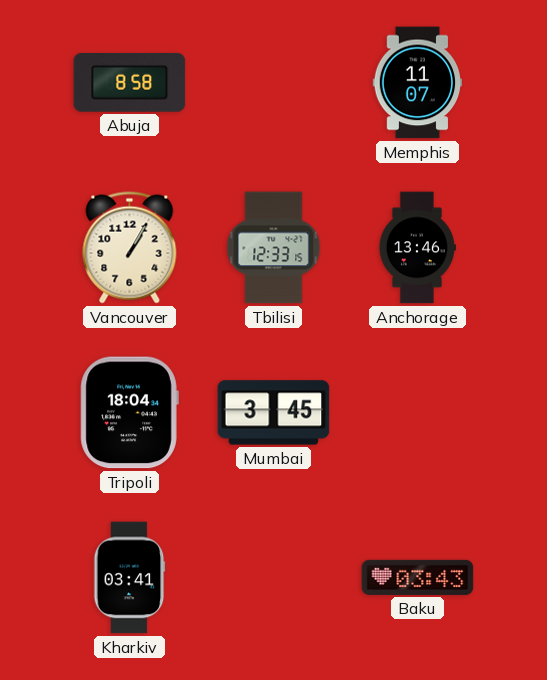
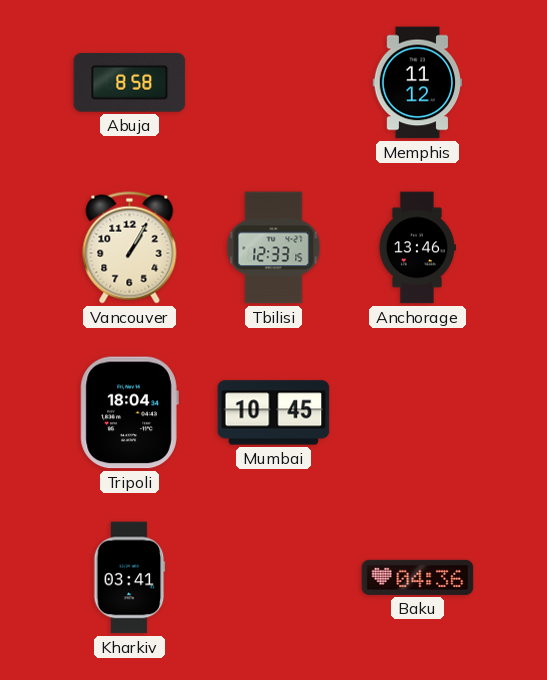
Memphis: 11:07 -> 11:12
Mumbai: 3:45 -> 10:45
Baku: 03:43 -> 04:36
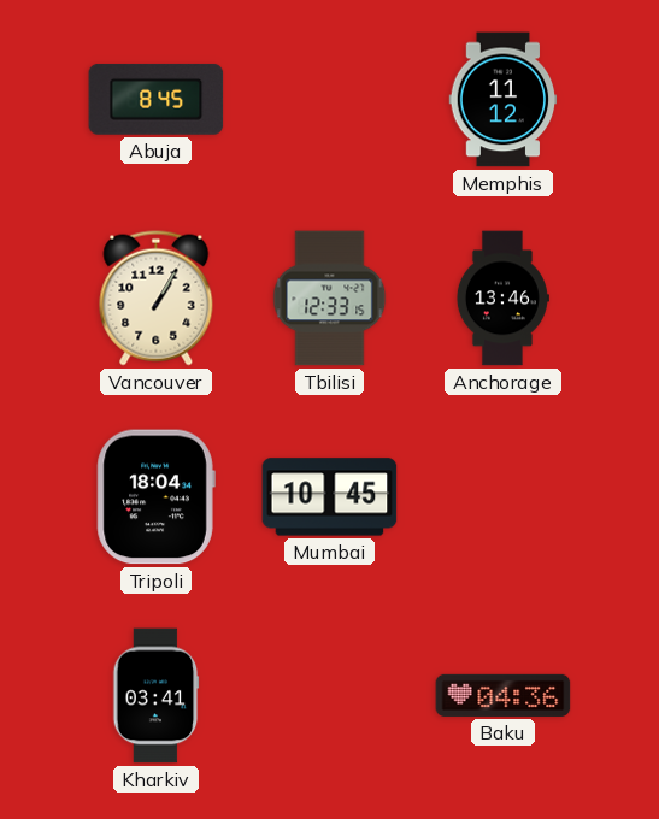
Abuja: 8:58 -> 8:45
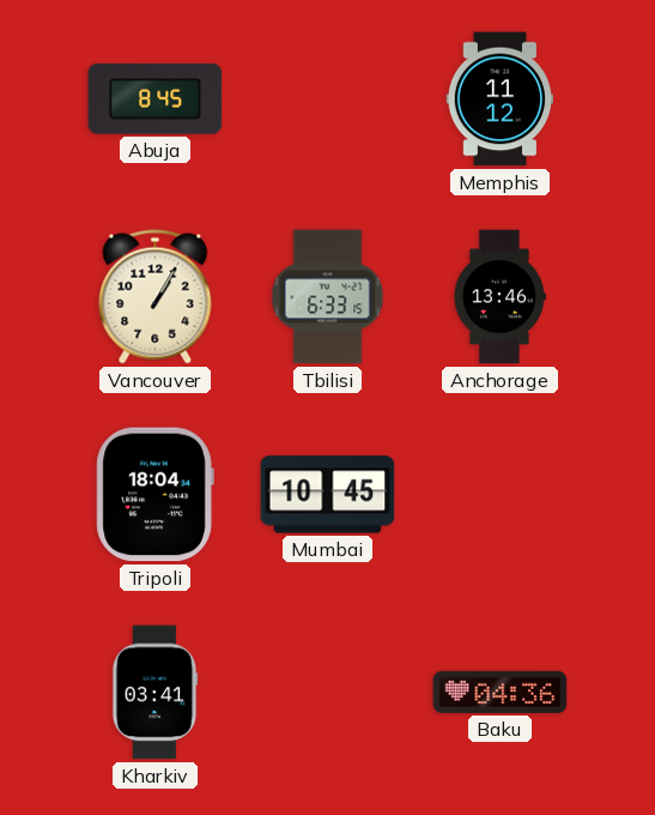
Tbilisi: 12:33 -> 6:33
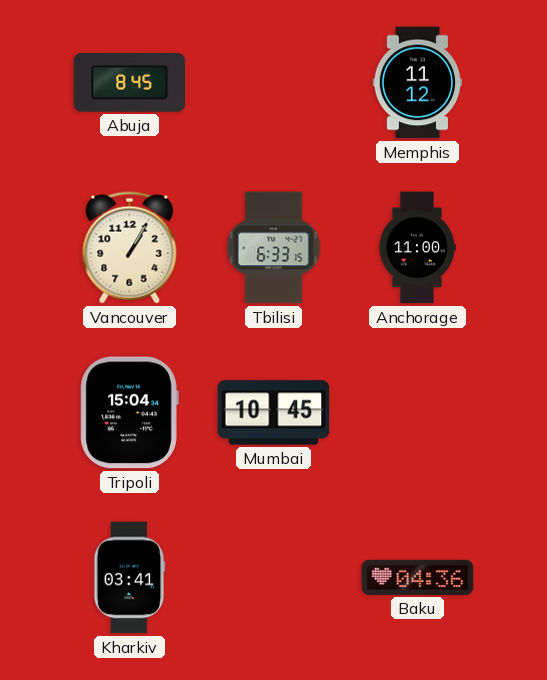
Anchorage: 13:46 -> 11:00
Tripoli: 18:04 -> 15:04
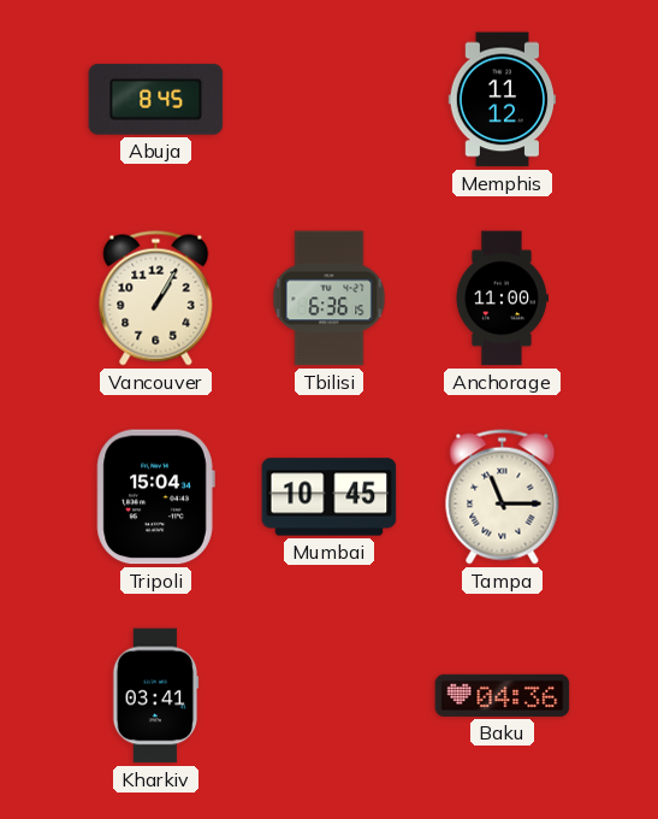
Tbilisi: 6:33 -> 6:36
Tampa: none -> 11:15
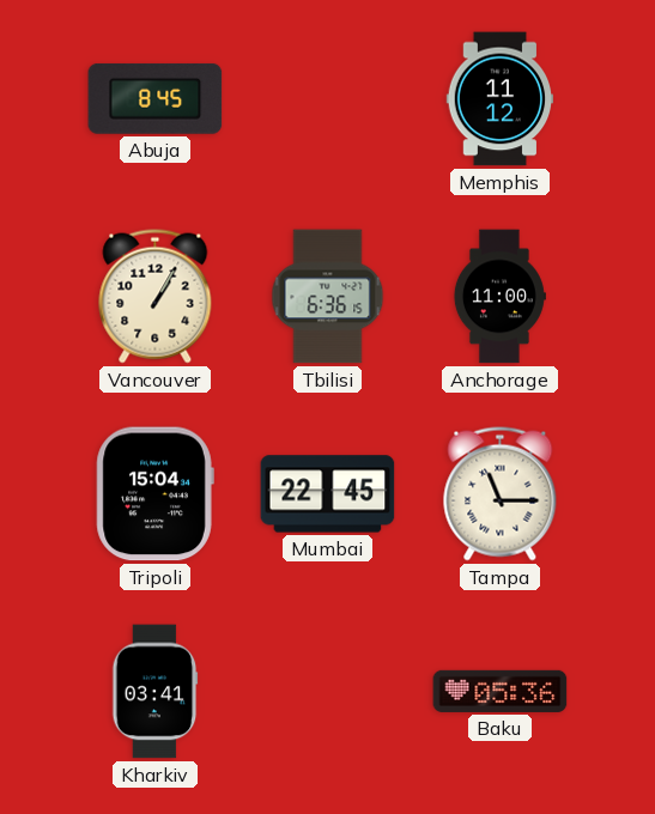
Mumbai: 10:45 -> 22:45
Baku: 04:36 -> 05:36
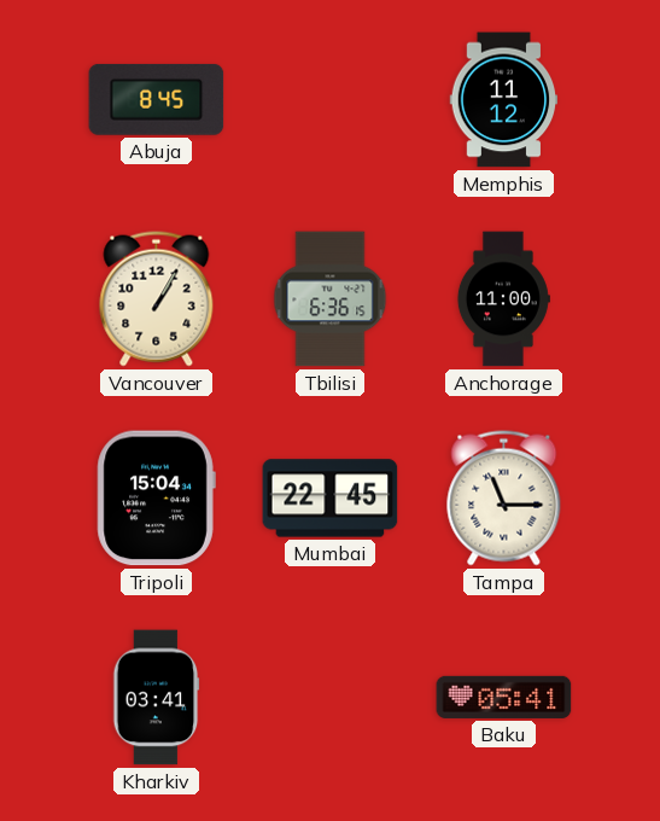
Baku: 05:36 -> 05:41
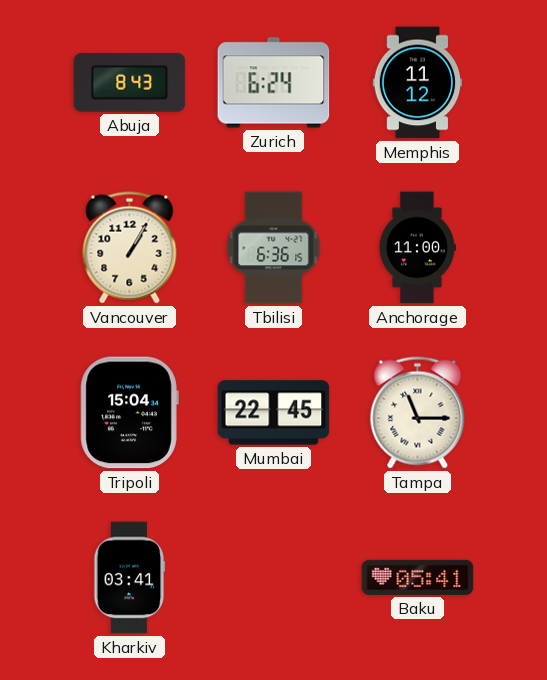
Abuja: 8:45 -> 8:43
Zurich: none -> 6:24
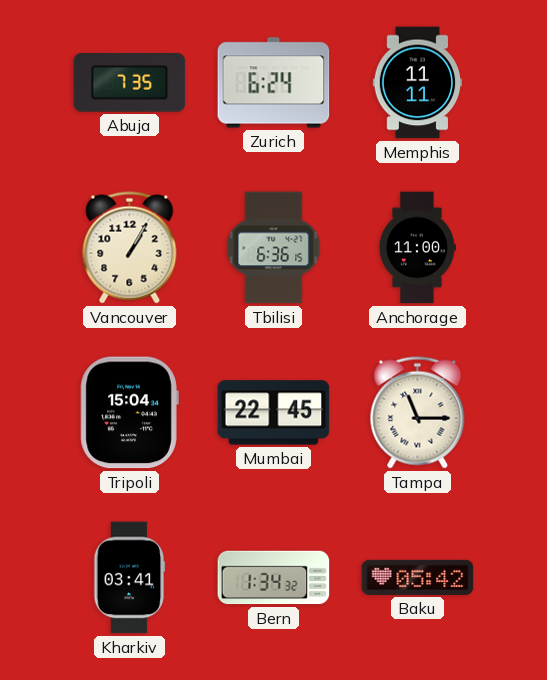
Abuja: 8:43 -> 7:35
Memphis: 11:12 -> 11:11
Bern: none -> 1:34
Baku: 05:41 -> 05:42
